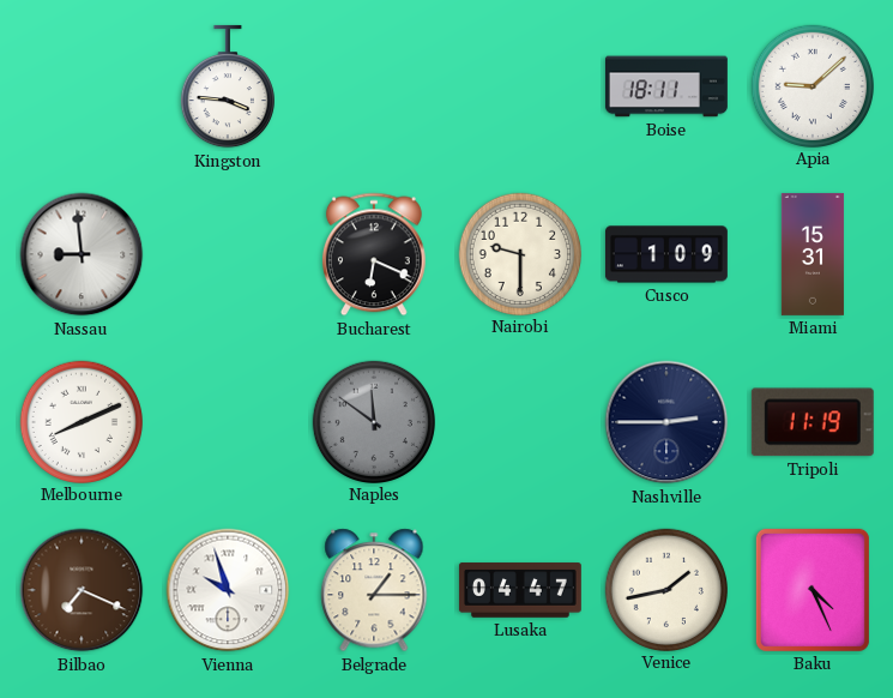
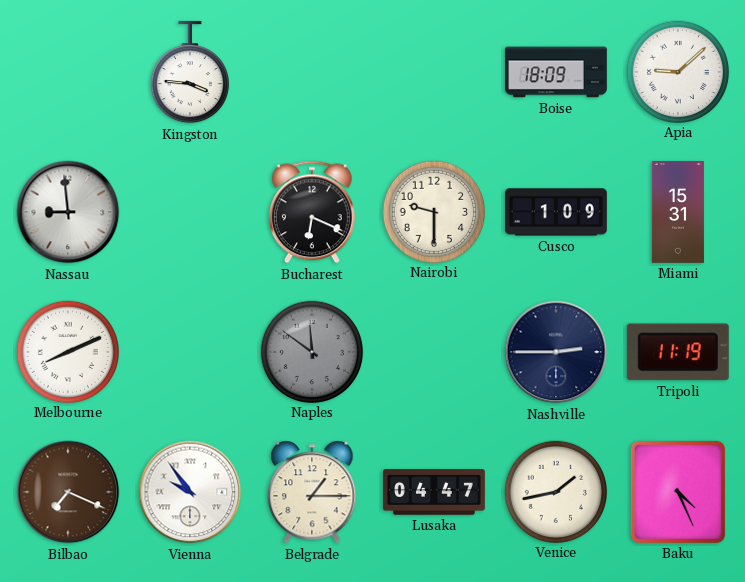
Boise: 18:11 -> 18:09
Vienna: 9:57 -> 9:54
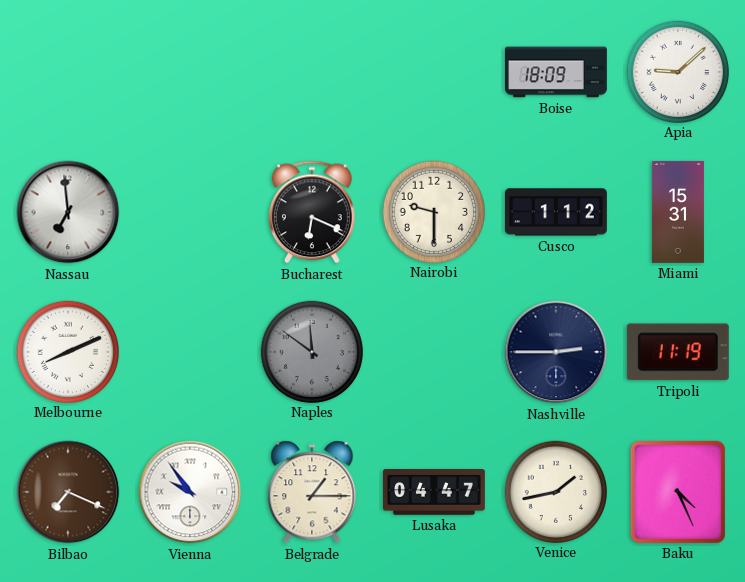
Kingston: 3:46 -> none
Nassau: 8:59 -> 6:59
Cusco: 1:09 -> 1:12
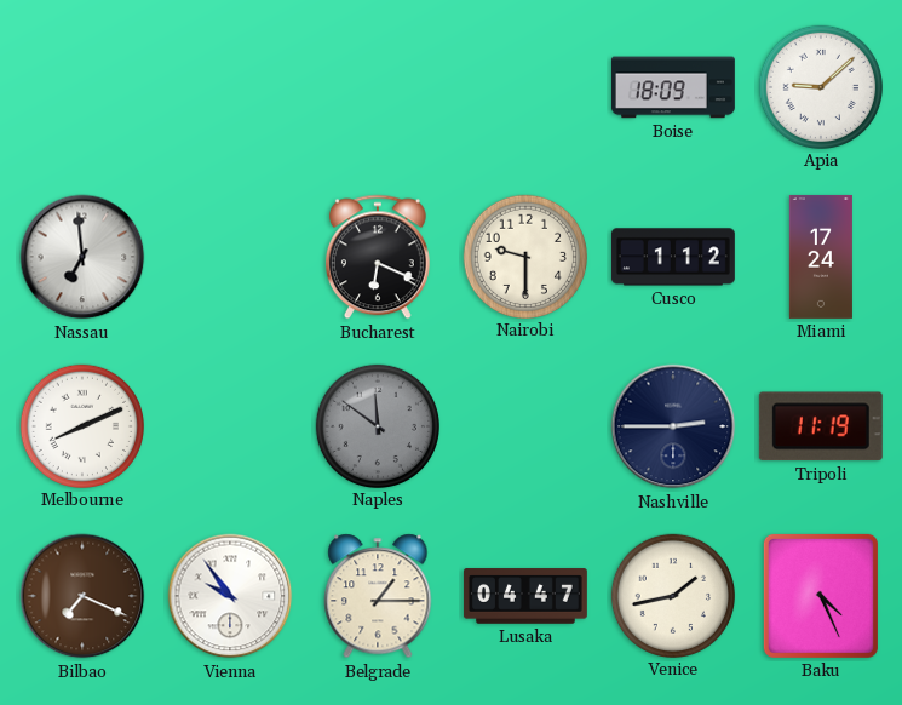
Miami: 15:31 -> 17:24
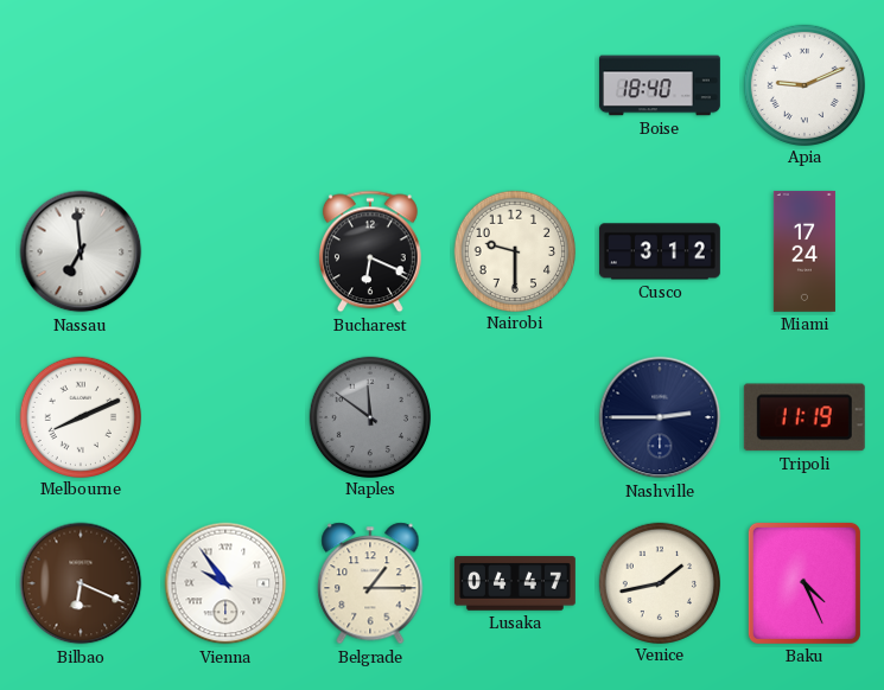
Boise: 18:09 -> 18:40
Apia: 9:08 -> 9:11
Cusco: 1:12 -> 3:12
Bilbao: 7:19 -> 6:19
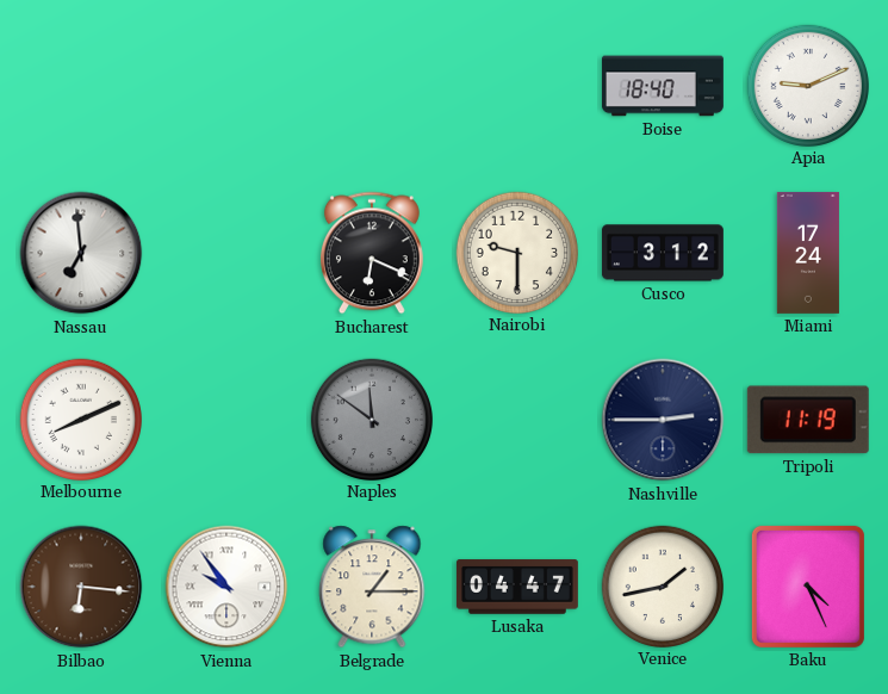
Bilbao: 6:19 -> 6:16
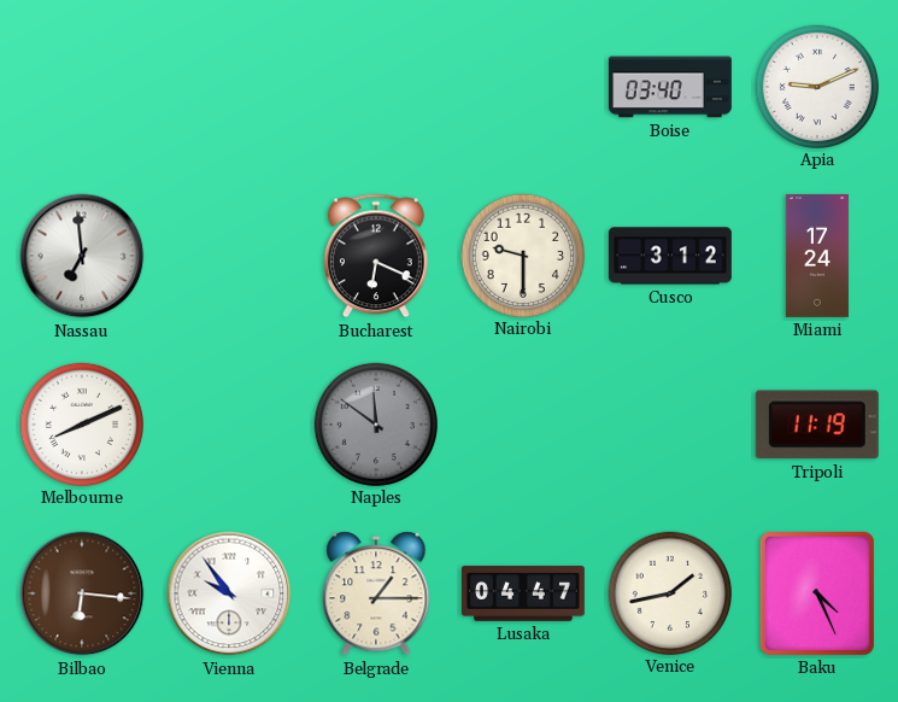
Boise: 18:40 -> 03:40
Nashville: 2:45 -> none
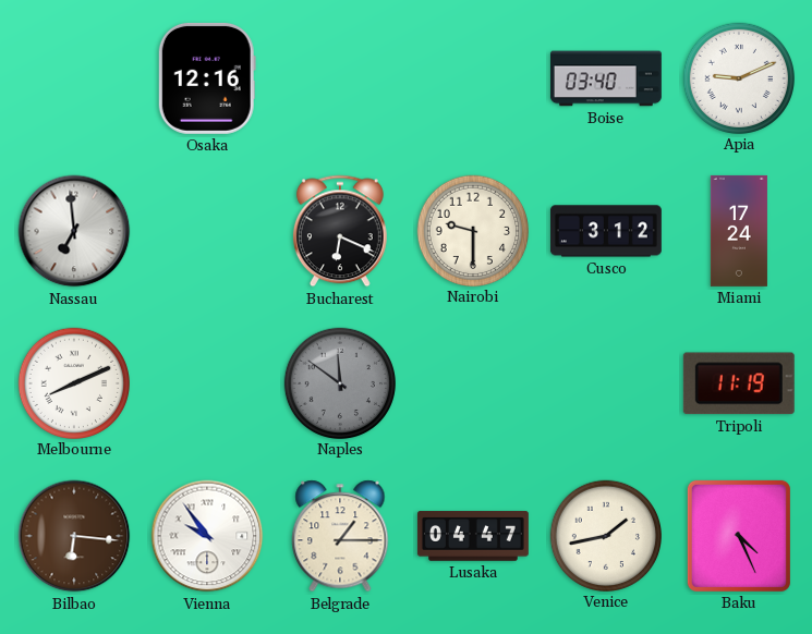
Osaka: none -> 12:16
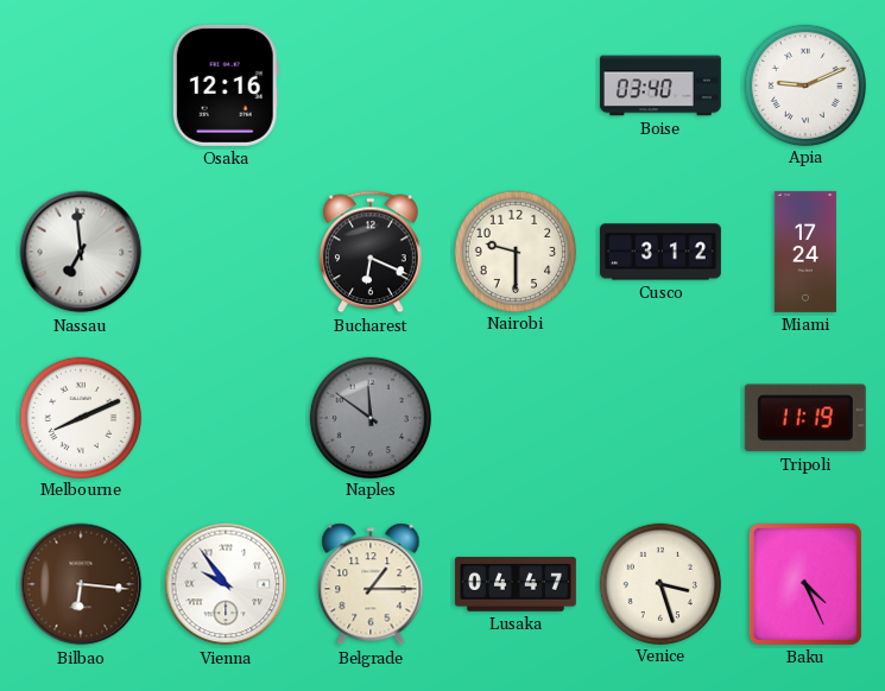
Venice: 1:43 -> 3:27
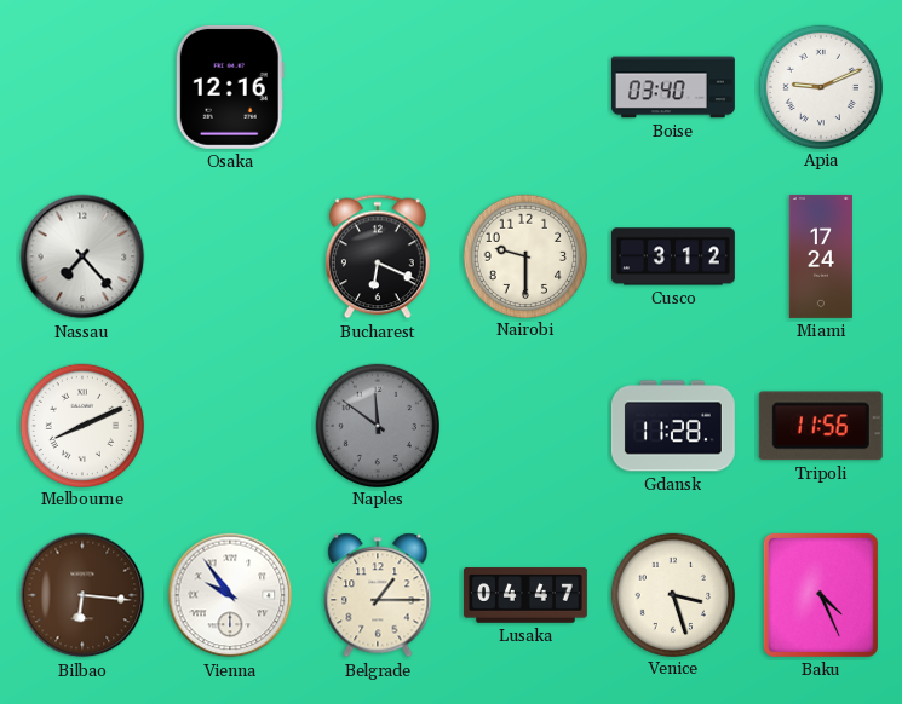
Nassau: 6:59 -> 7:23
Gdansk: none -> 11:28
Tripoli: 11:19 -> 11:56
